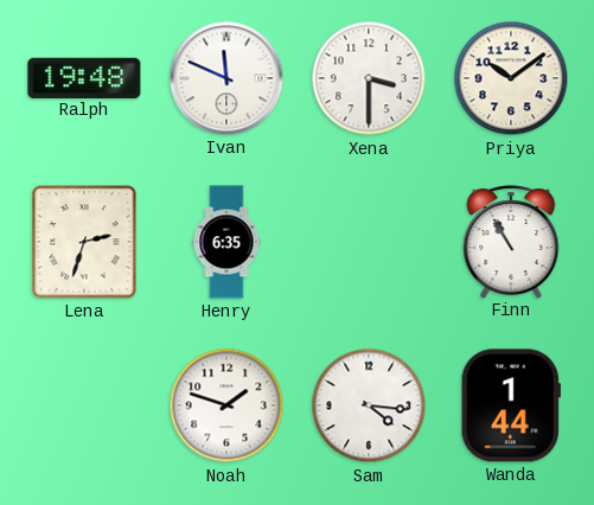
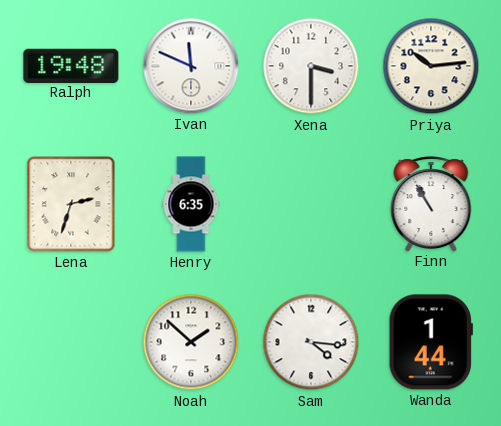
Priya: 10:09 -> 10:14
Noah: 1:48 -> 1:52
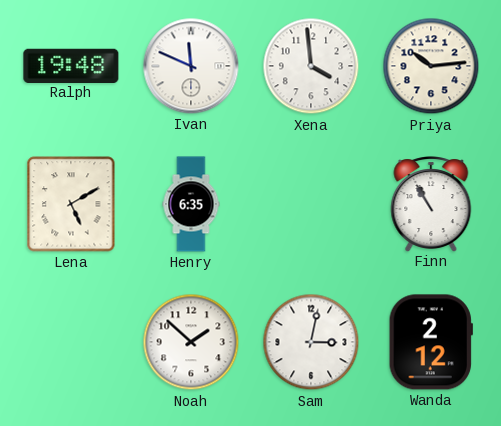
Xena: 3:30 -> 3:59
Lena: 2:33 -> 5:10
Sam: 4:16 -> 3:02
Wanda: 1:44 -> 2:12
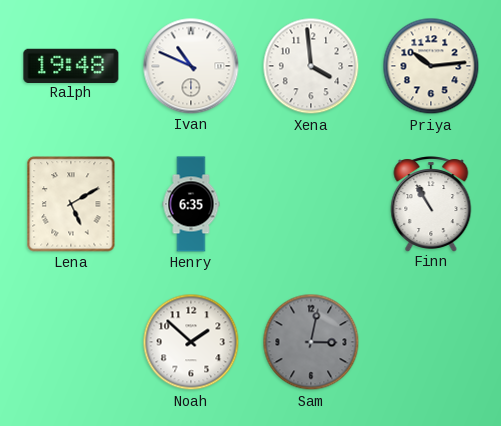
Ivan: 11:49 -> 10:49
Sam dial: white -> grey
Wanda: 2:12 -> none
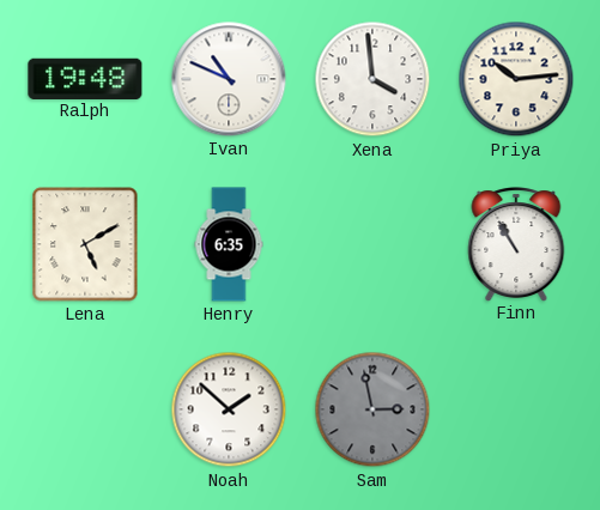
Sam: 3:02 -> 2:58
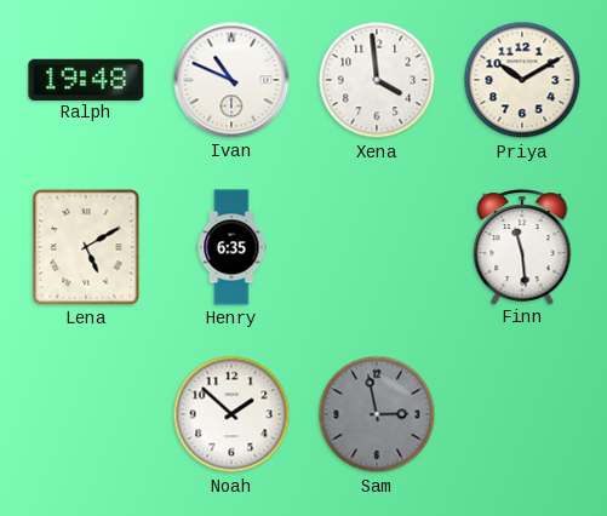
Priya: 10:14 -> 10:10
Finn: 10:55 -> 11:29
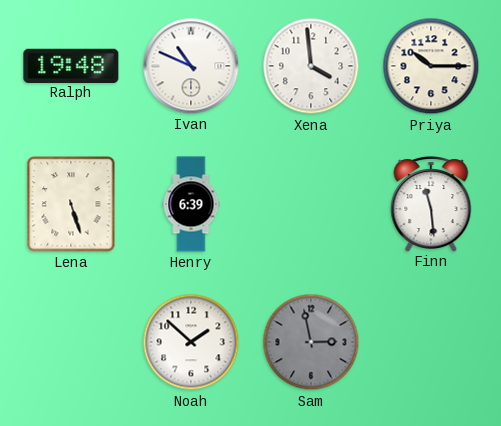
Priya: 10:10 -> 10:15
Lena: 5:10 -> 5:27
Henry: 6:35 -> 6:39
